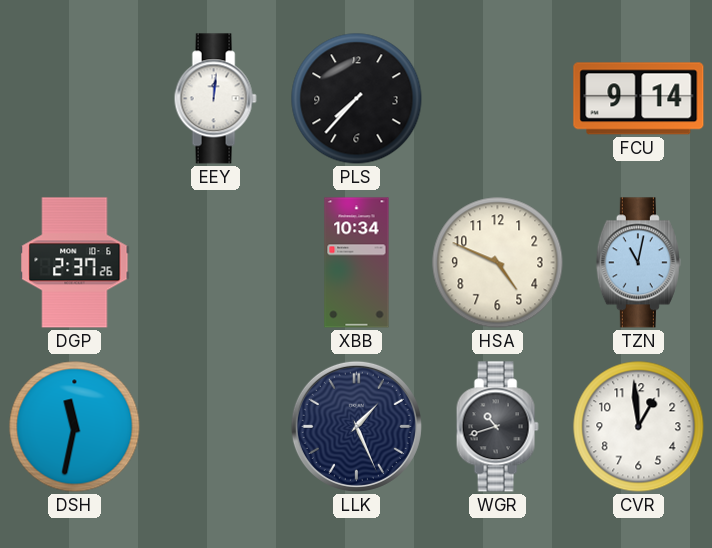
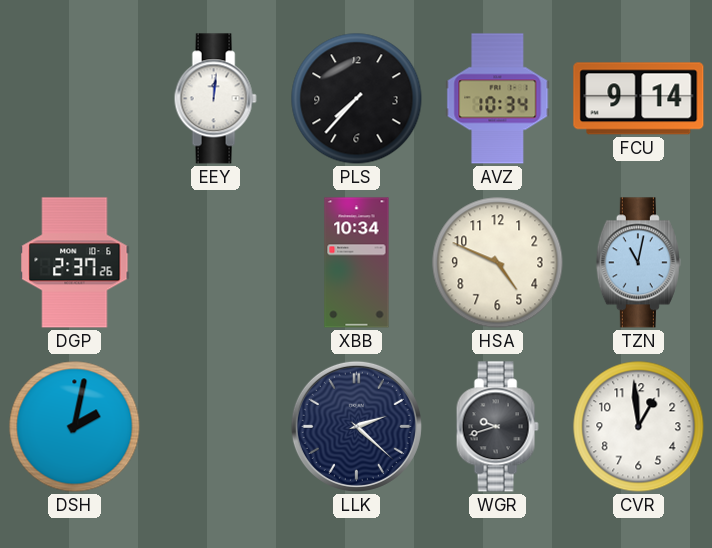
AVZ: none -> 10:34
DSH: 11:32 -> 2:02
LLK: 1:26 -> 2:22
WGR: 10:42 -> 9:42
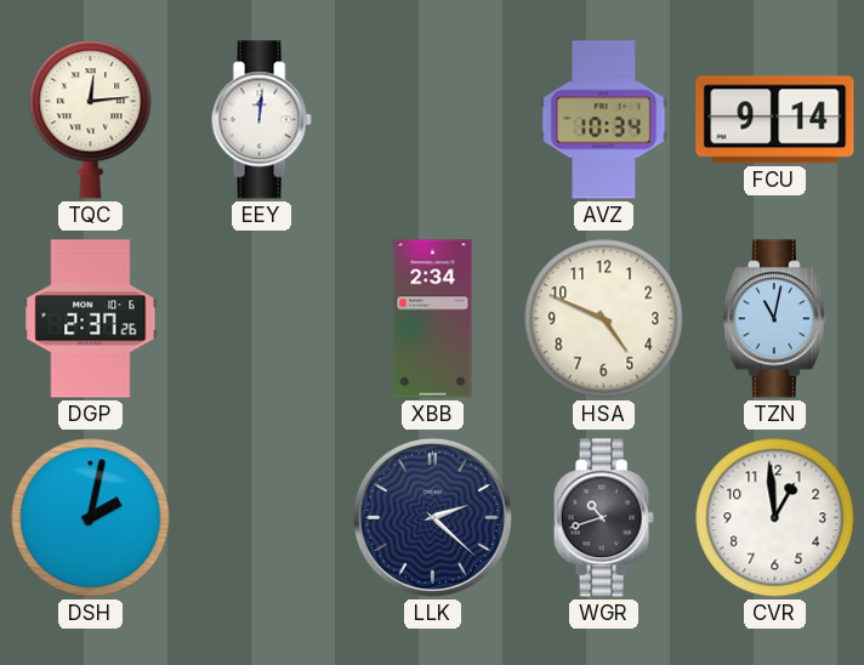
TQC: none -> 12:14
PLS: 7:37 -> none
XBB: 10:34 -> 2:34
WGR: 9:42 -> 10:42
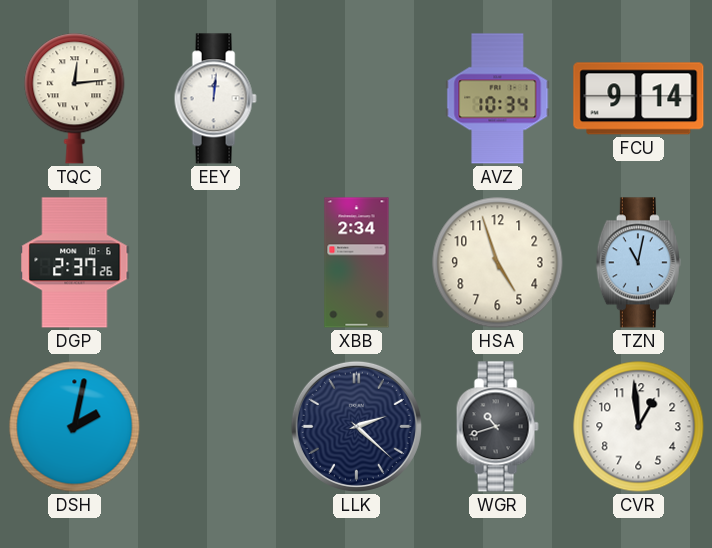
HSA: 4:49 -> 4:57
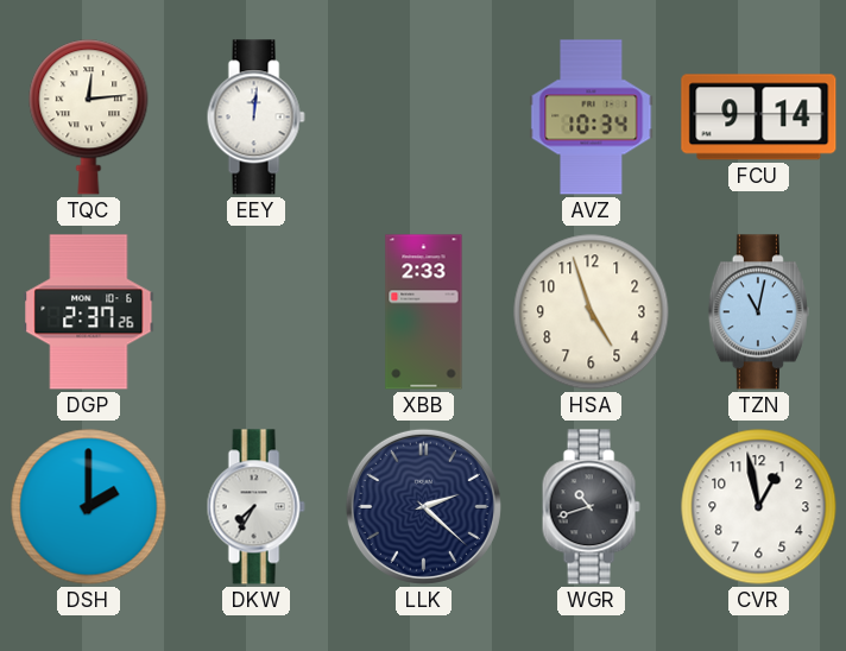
XBB: 2:34 -> 2:33
DSH: 2:02 -> 2:00
DKW: none -> 7:35
CVR: 12:59 -> 12:58
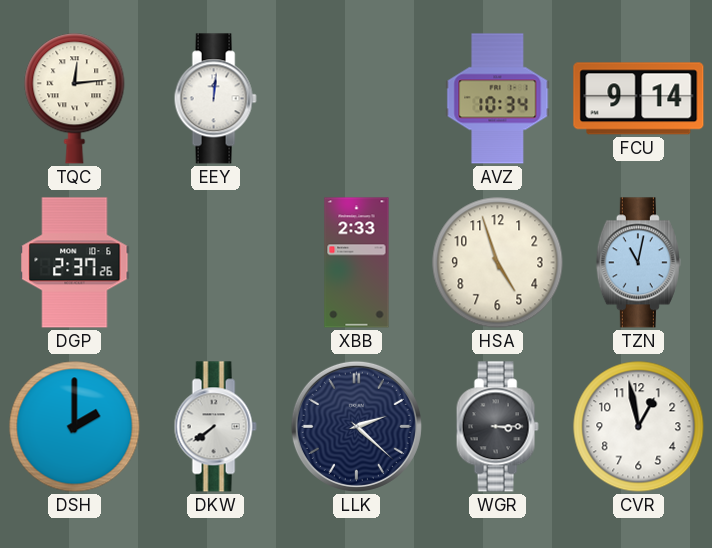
DKW: 7:35 -> 7:39
WGR: 10:42 -> 3:15
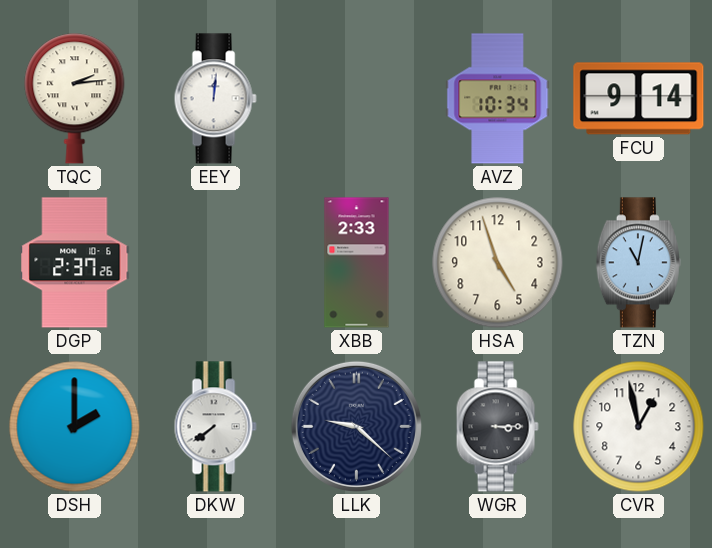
TQC: 12:14 -> 2:14
LLK: 2:22 -> 9:22
